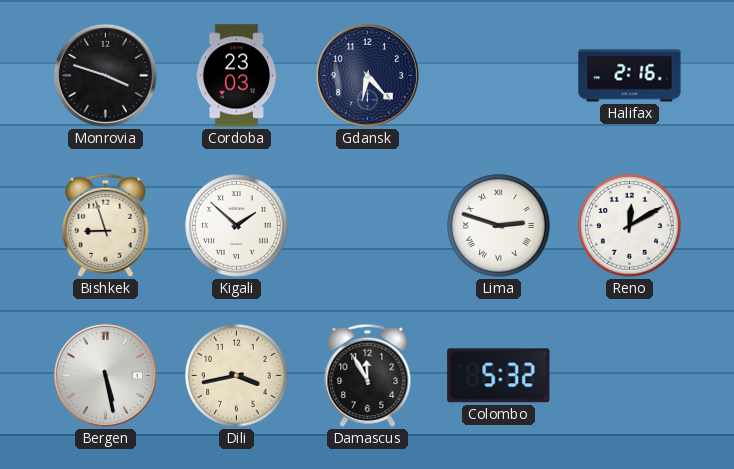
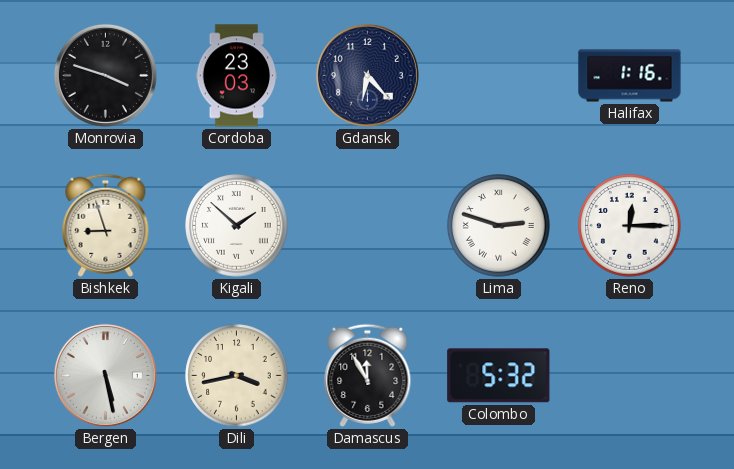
Halifax: 2:16 -> 1:16
Reno: 12:10 -> 12:15
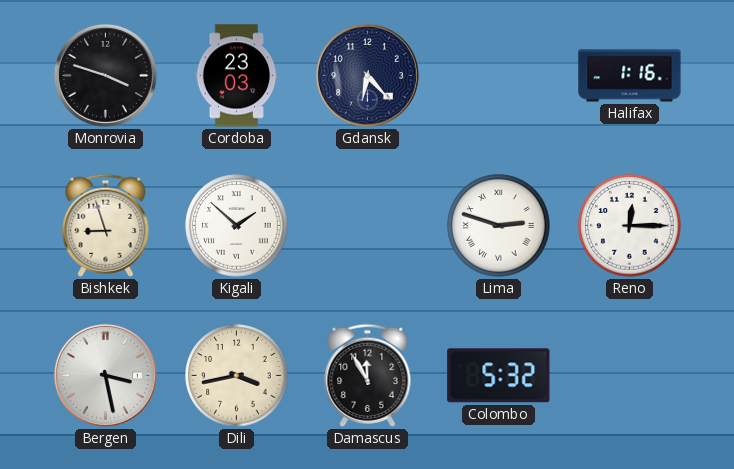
Bergen: 5:28 -> 3:28
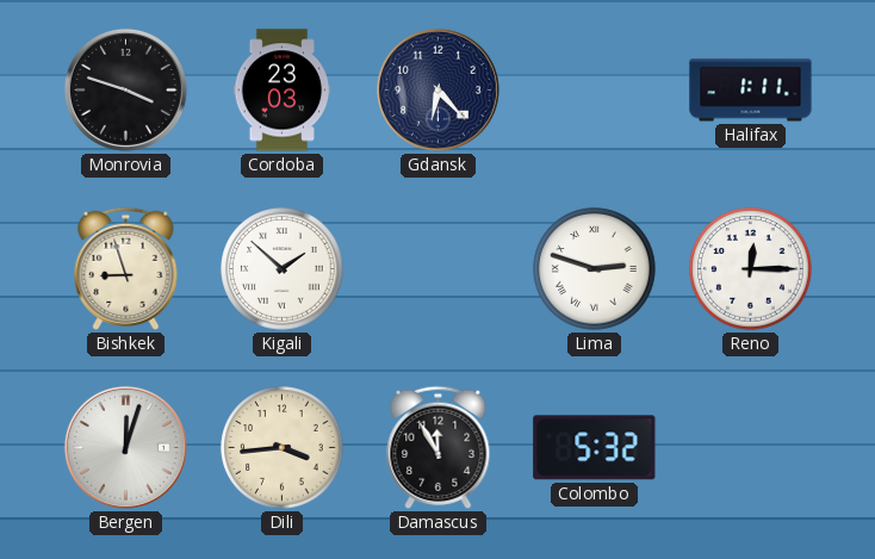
Halifax: 1:16 -> 1:11
Bergen: 3:28 -> 12:03
Dili: 3:43 -> 3:44
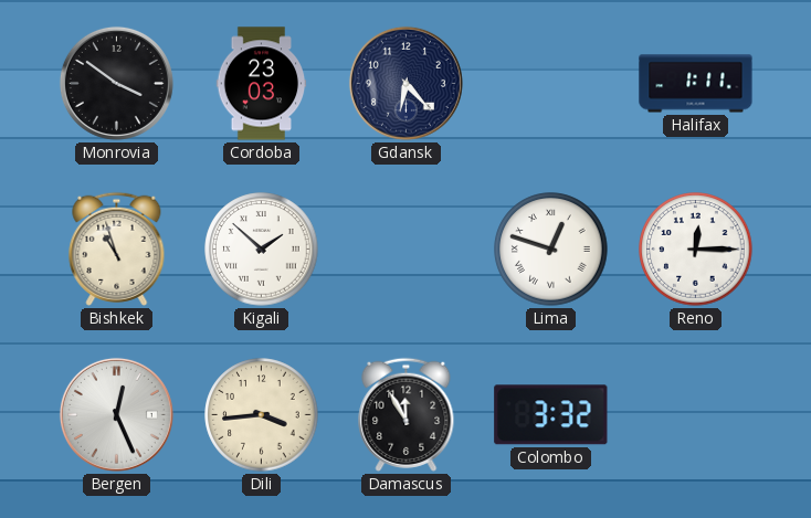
Monrovia: 3:48 -> 3:51
Bishkek: 8:57 -> 10:57
Lima: 2:48 -> 12:48
Bergen: 12:03 -> 12:26
Colombo: 5:32 -> 3:32
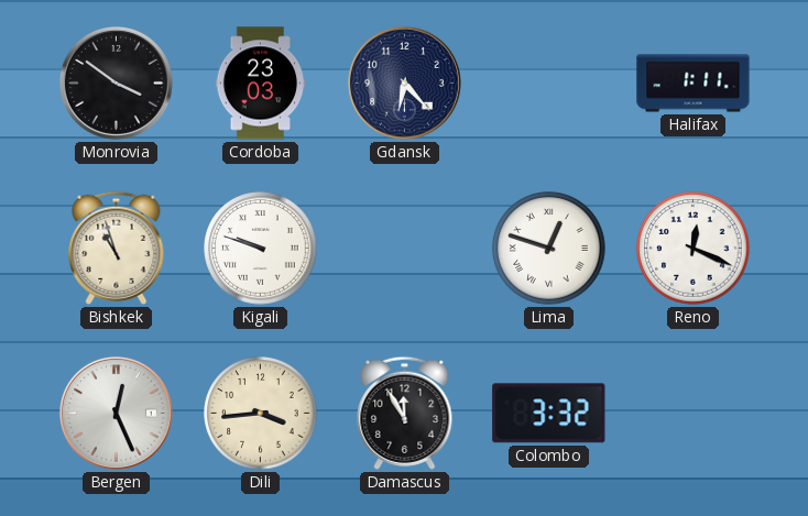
Kigali: 1:52 -> 9:48
Reno: 12:15 -> 12:19
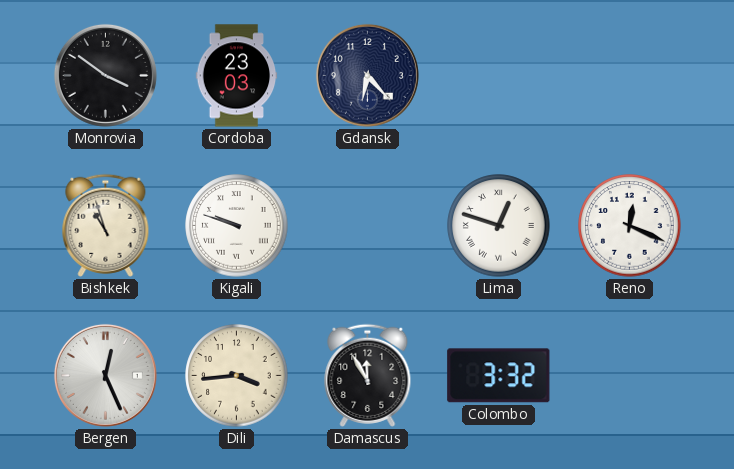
Halifax: 1:11 -> none
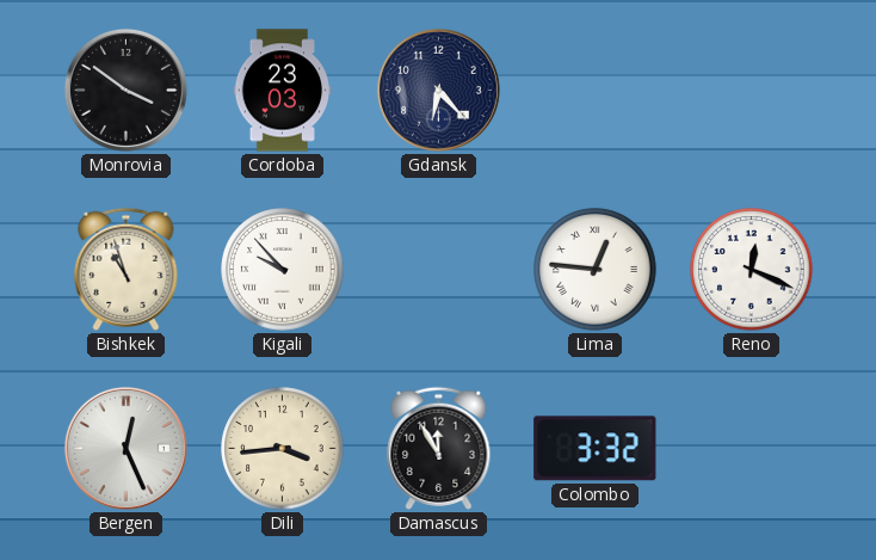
Kigali: 9:48 -> 9:53
Lima: 12:48 -> 12:46
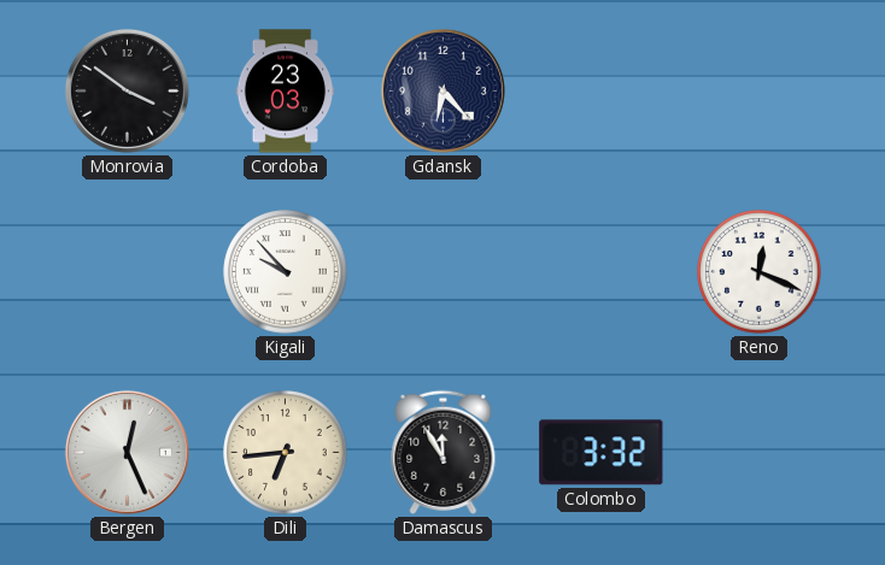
Bishkek: 10:57 -> none
Lima: 12:46 -> none
Dili: 3:44 -> 6:44
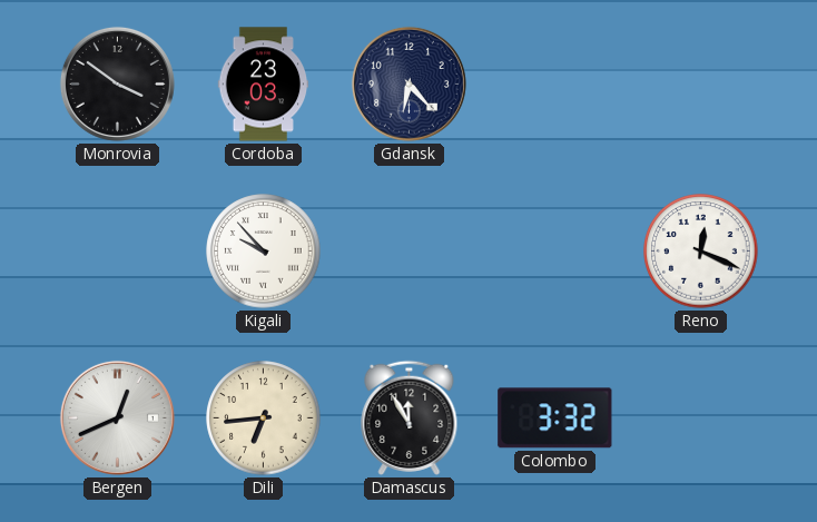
Bergen: 12:26 -> 12:41
